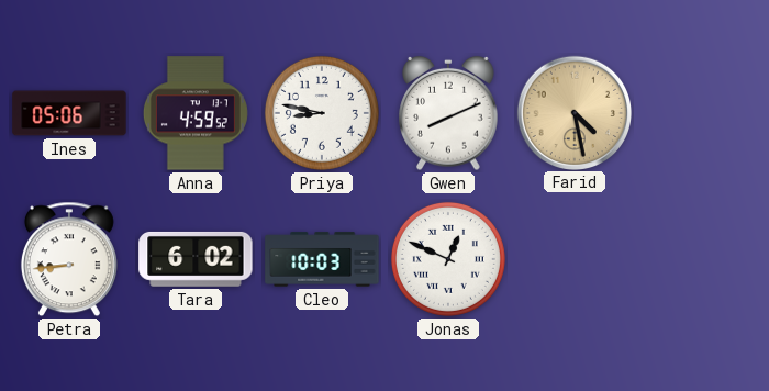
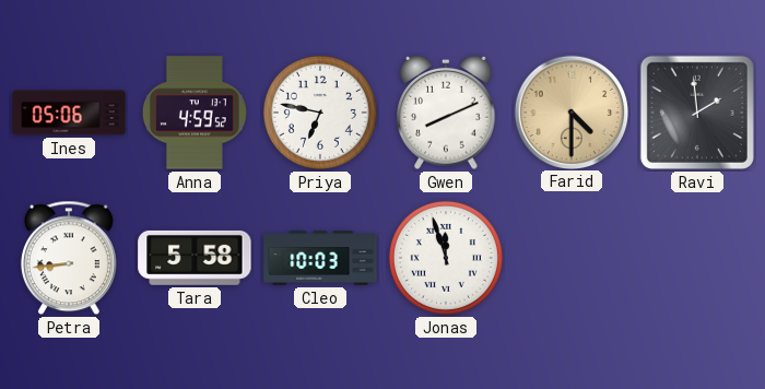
Priya: 8:47 -> 6:47
Farid: 4:28 -> 4:30
Ravi: none -> 1:59
Tara: 6:02 -> 5:58
Jonas: 12:49 -> 11:57
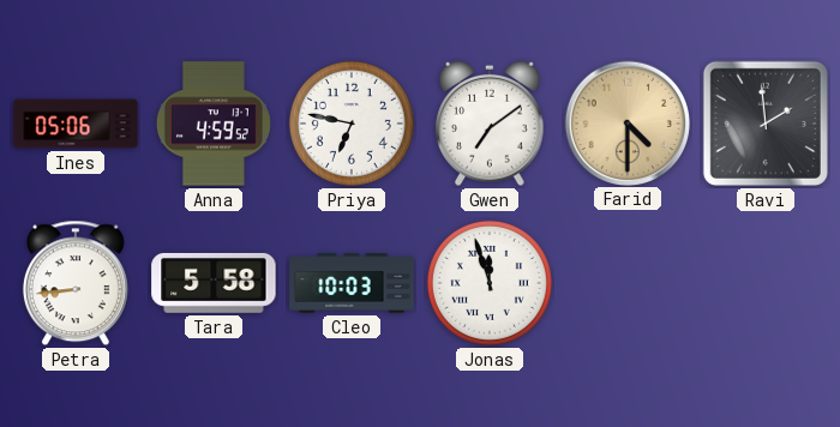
Gwen: 8:11 -> 7:09
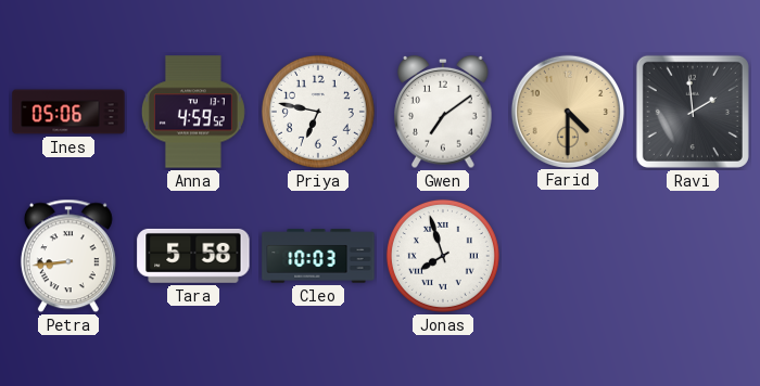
Jonas: 11:57 -> 7:57
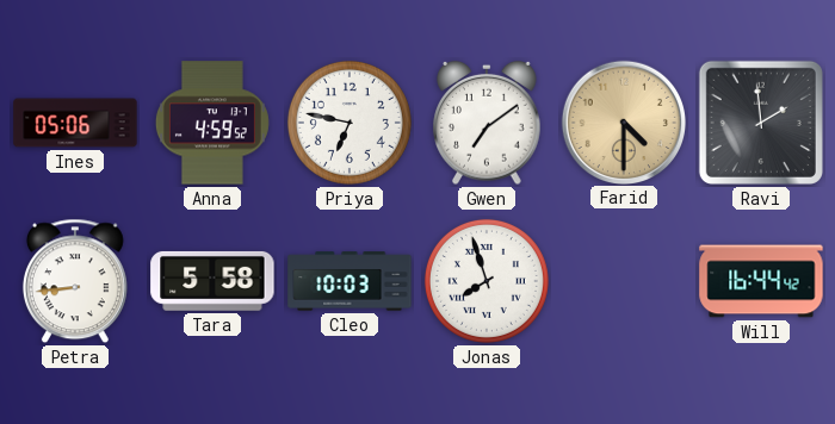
Will: none -> 16:44
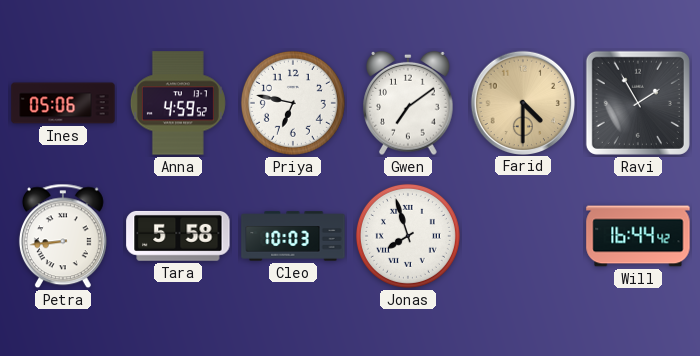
Ravi: 1:59 -> 1:55
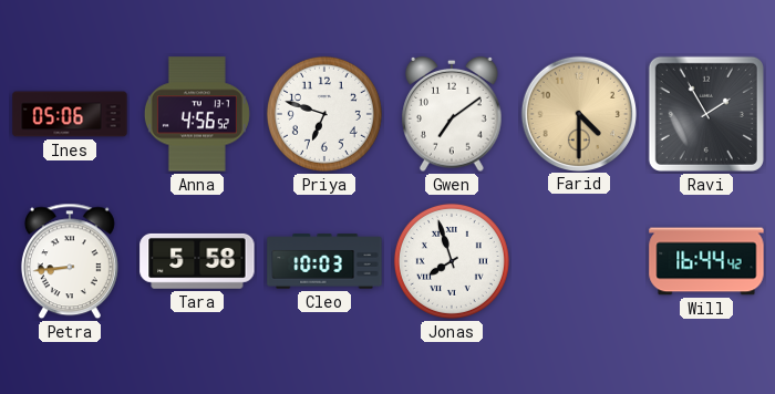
Anna: 4:59 -> 4:56
Priya: 6:47 -> 6:48
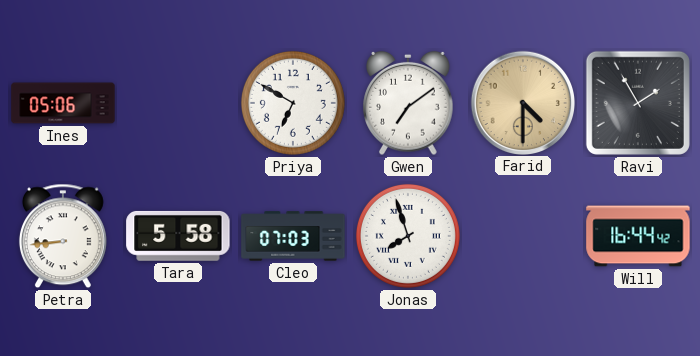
Anna: 4:56 -> none
Priya: 6:48 -> 6:50
Cleo: 10:03 -> 07:03
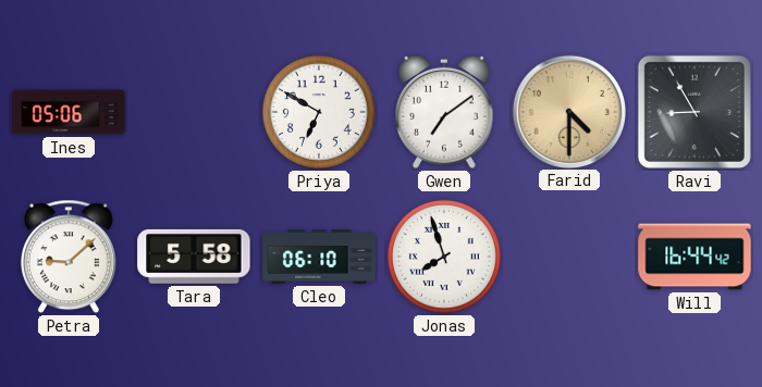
Ravi: 1:55 -> 8:55
Petra: 8:44 -> 9:08
Cleo: 07:03 -> 06:10
